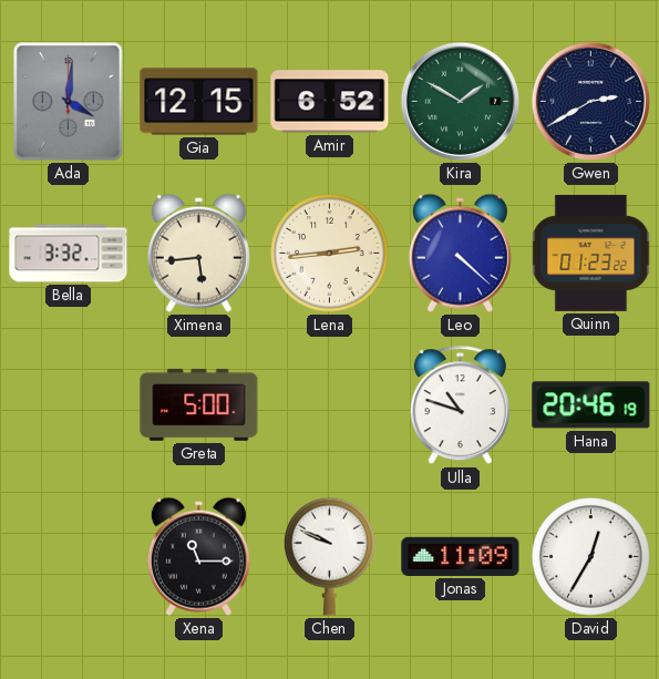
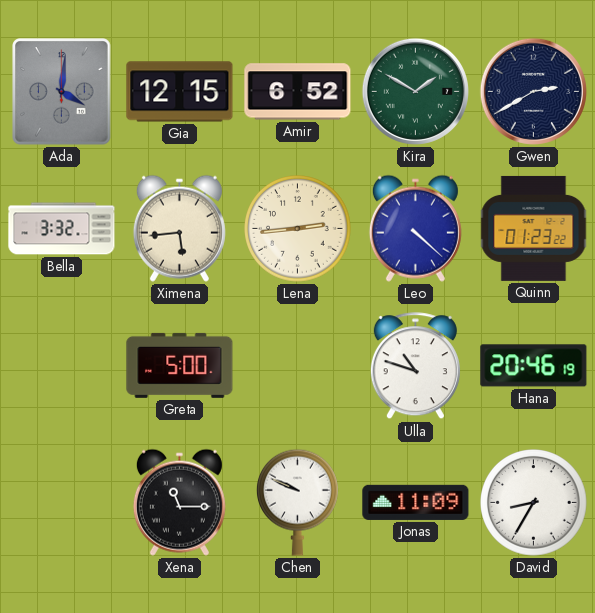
David: 12:35 -> 8:35
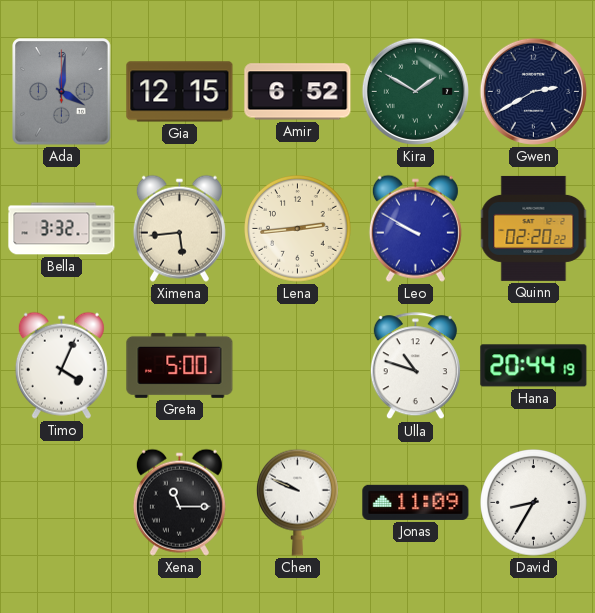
Leo: 4:22 -> 9:50
Quinn: 01:23 -> 02:20
Timo: none -> 4:04
Hana: 20:46 -> 20:44
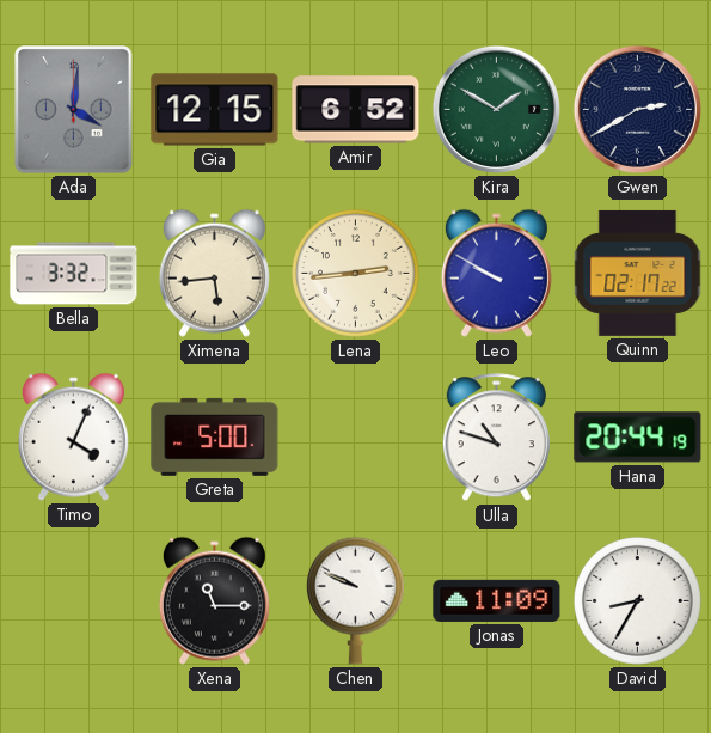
Quinn: 02:20 -> 02:17
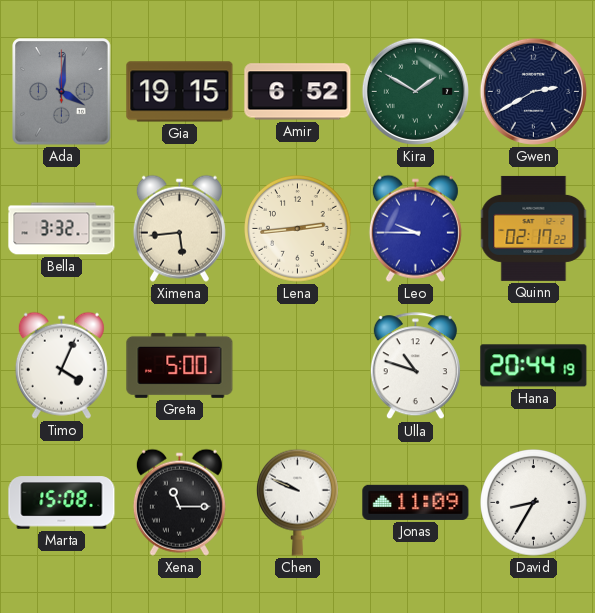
Gia: 12:15 -> 19:15
Leo: 9:50 -> 9:45
Marta: none -> 15:08
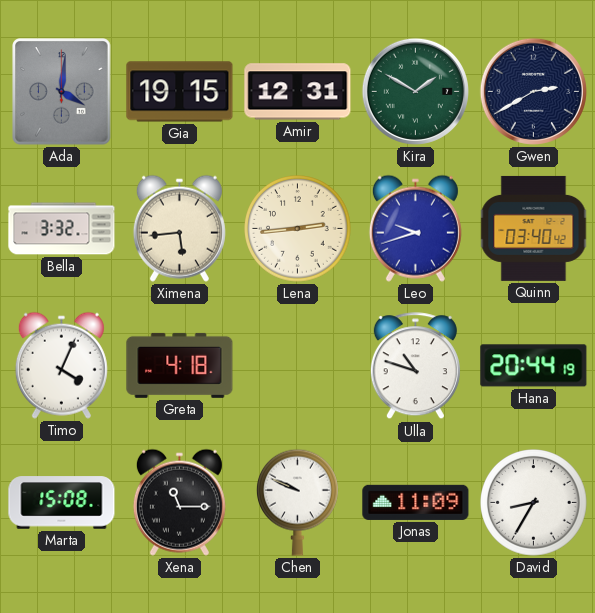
Amir: 6:52 -> 12:31
Leo: 9:45 -> 9:42
Quinn: 02:17 -> 03:40
Greta: 5:00 -> 4:18
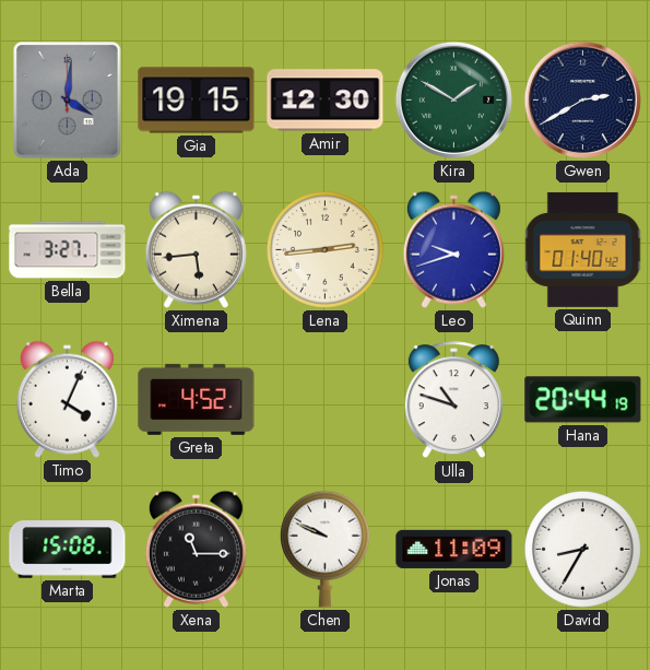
Amir: 12:31 -> 12:30
Bella: 3:32 -> 3:27
Quinn: 03:40 -> 01:40
Greta: 4:18 -> 4:52
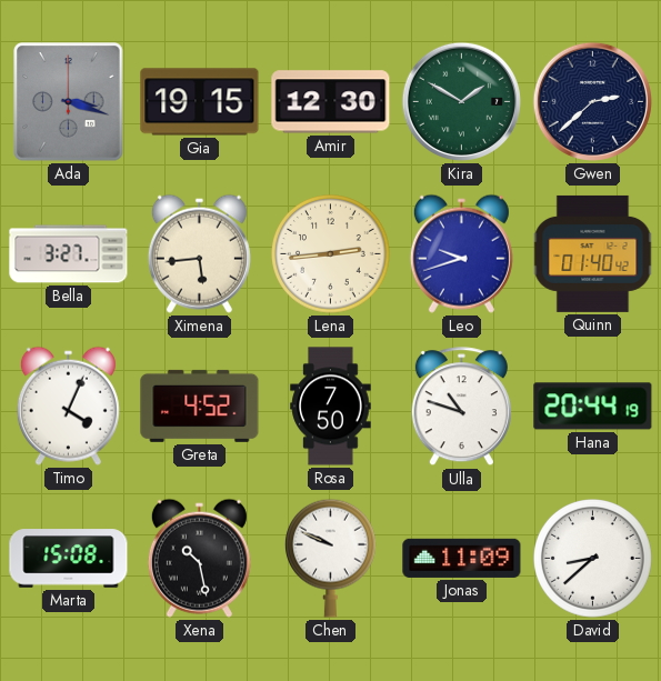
Ada: 4:01 -> 3:18
Gwen: 2:40 -> 2:38
Rosa: none -> 7:50
Xena: 11:15 -> 10:28
David: 8:35 -> 8:38
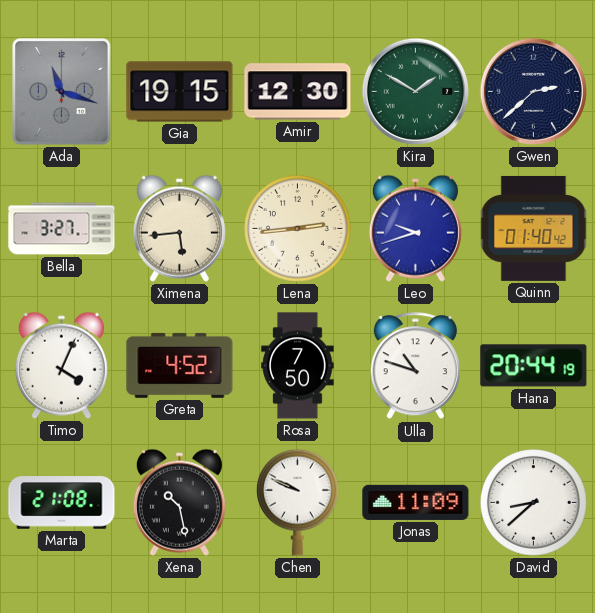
Ada: 3:18 -> 11:18
Marta: 15:08 -> 21:08
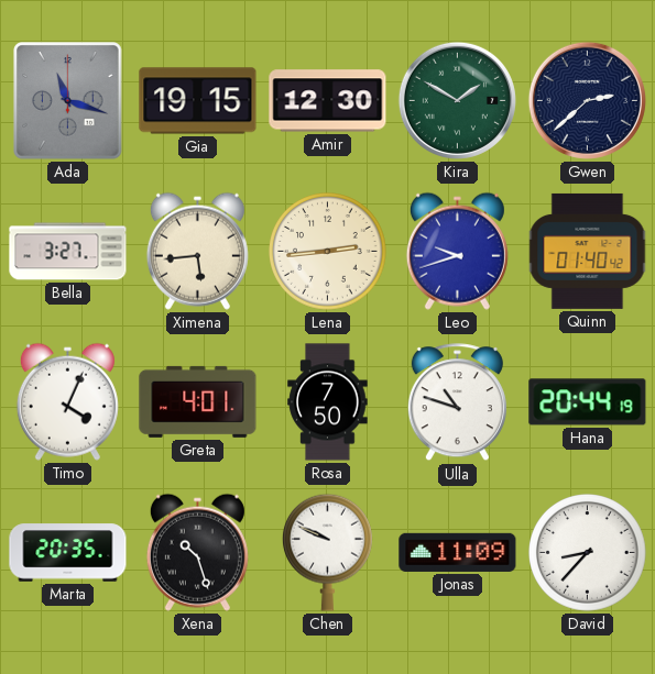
Greta: 4:52 -> 4:01
Marta: 21:08 -> 20:35
Xena: 10:28 -> 10:27
David: 8:38 -> 8:37
